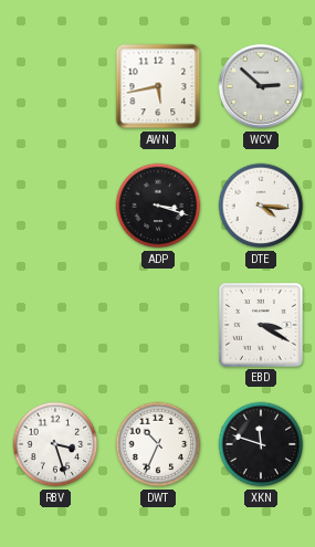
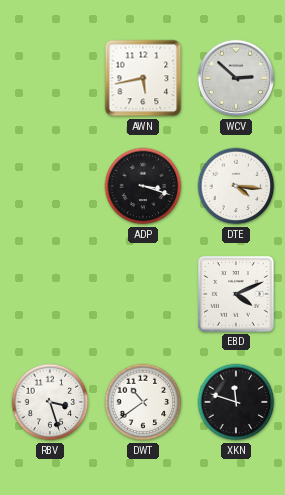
EBD: 3:20 -> 4:11
DWT: 10:34 -> 10:39
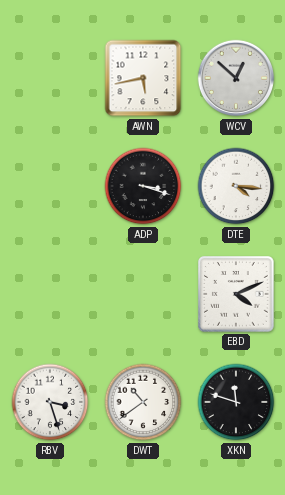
WCV: 2:52 -> 12:52
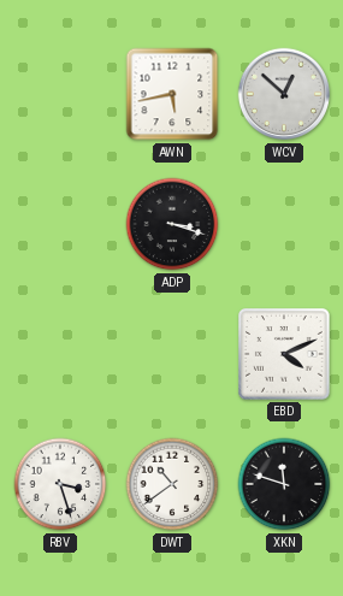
DTE: 4:16 -> none
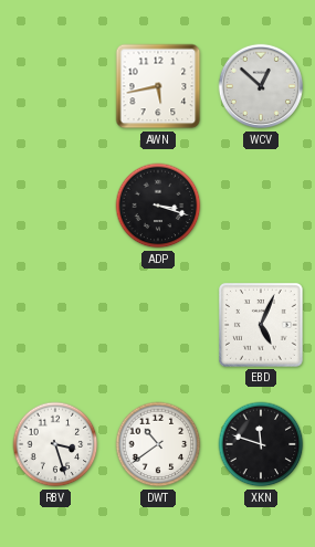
EBD: 4:11 -> 5:04
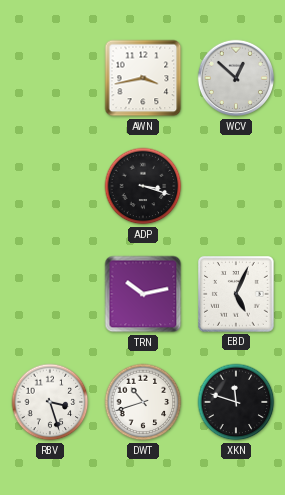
AWN: 5:43 -> 3:43
TRN: none -> 10:13
DWT: 10:39 -> 10:42
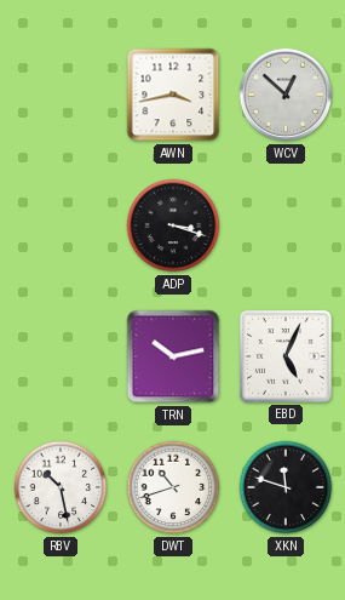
RBV: 3:27 -> 10:28
